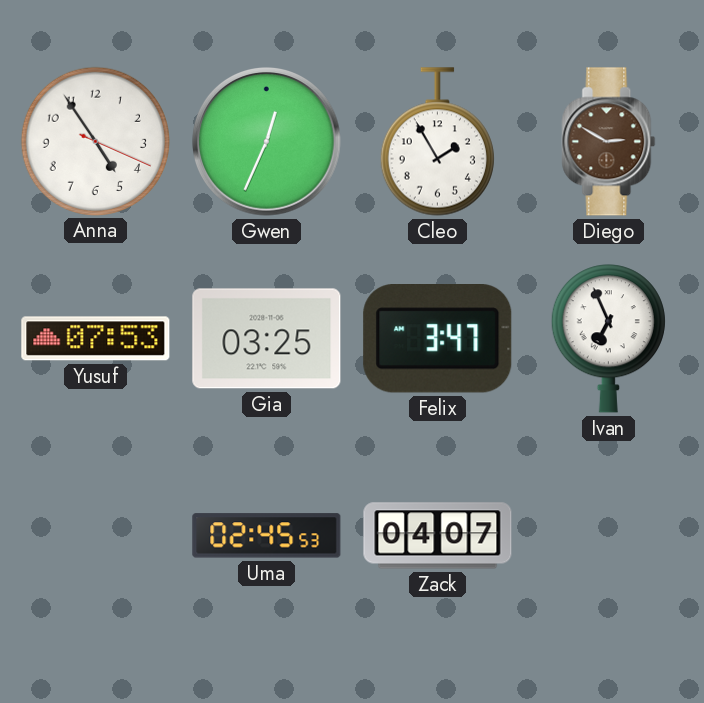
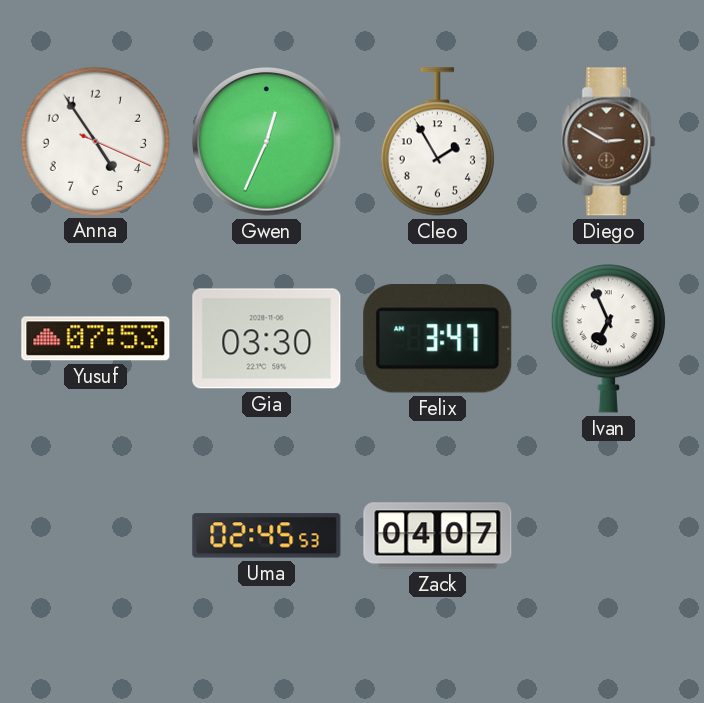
Gia: 03:25 -> 03:30
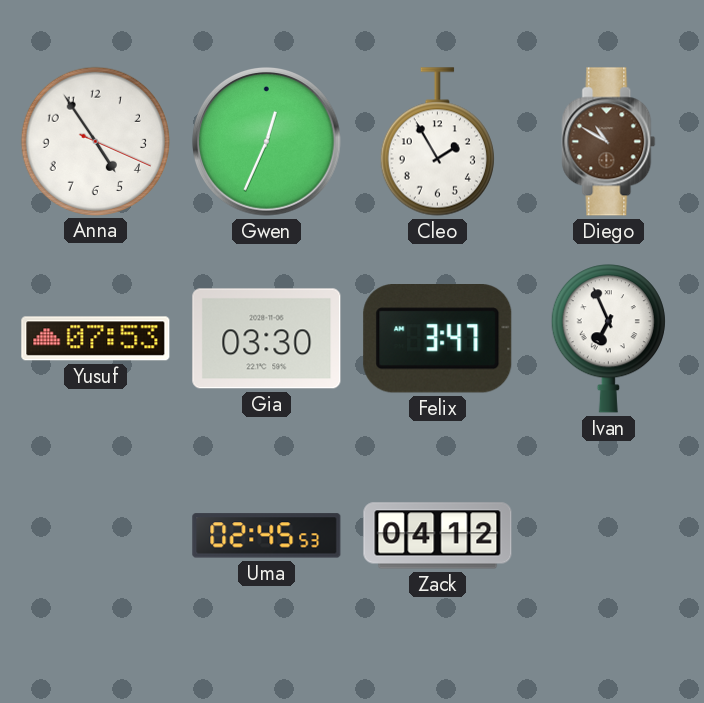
Diego: 2:50 -> 10:50
Zack: 04:07 -> 04:12
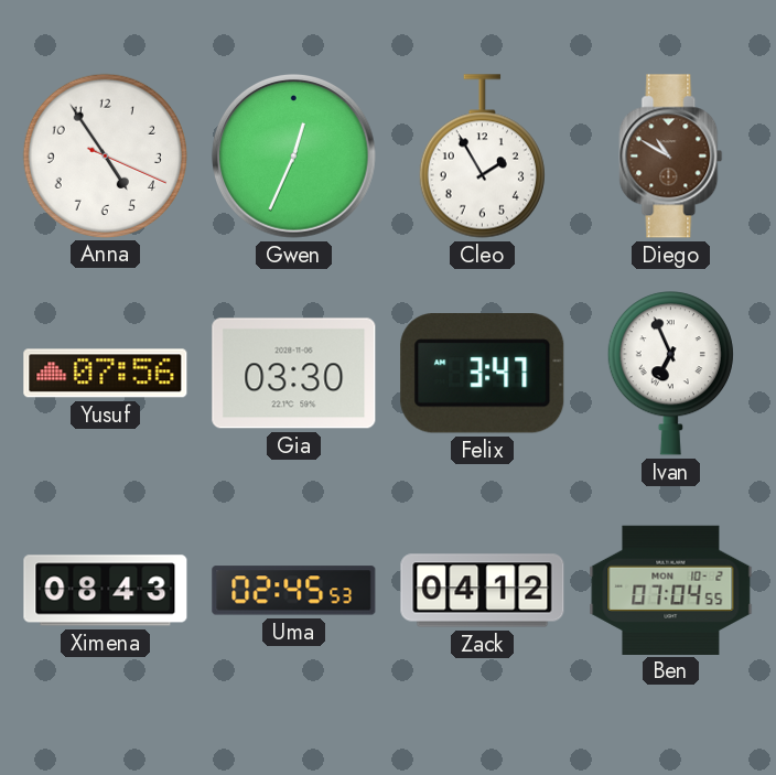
Yusuf: 07:53 -> 07:56
Ximena: none -> 08:43
Ben: none -> 07:04
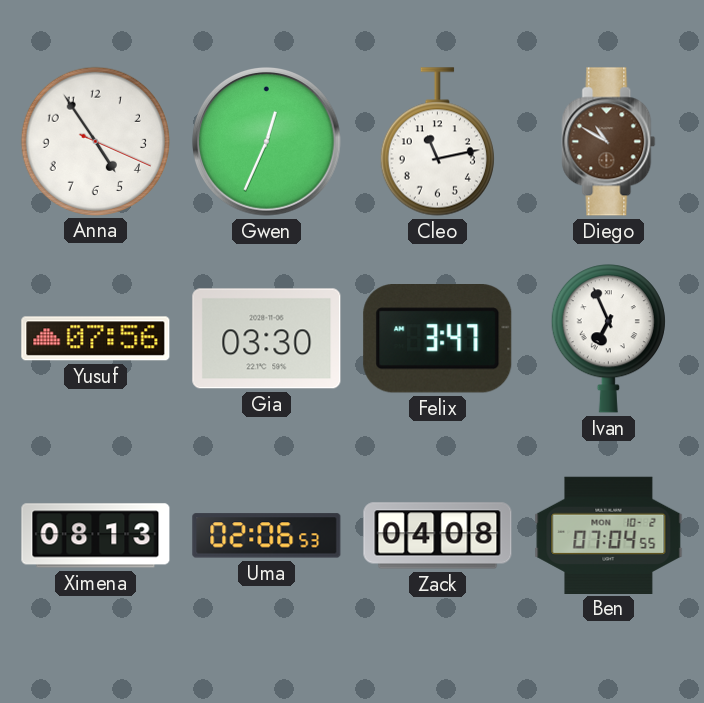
Cleo: 1:55 -> 11:13
Ximena: 08:43 -> 08:13
Uma: 02:45 -> 02:06
Zack: 04:12 -> 04:08
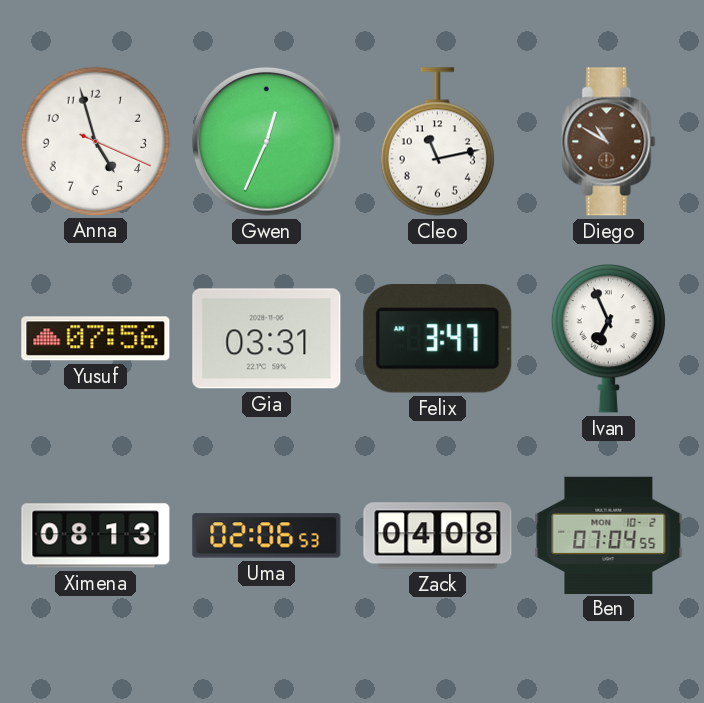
Anna: 4:54 -> 4:57
Gia: 03:30 -> 03:31
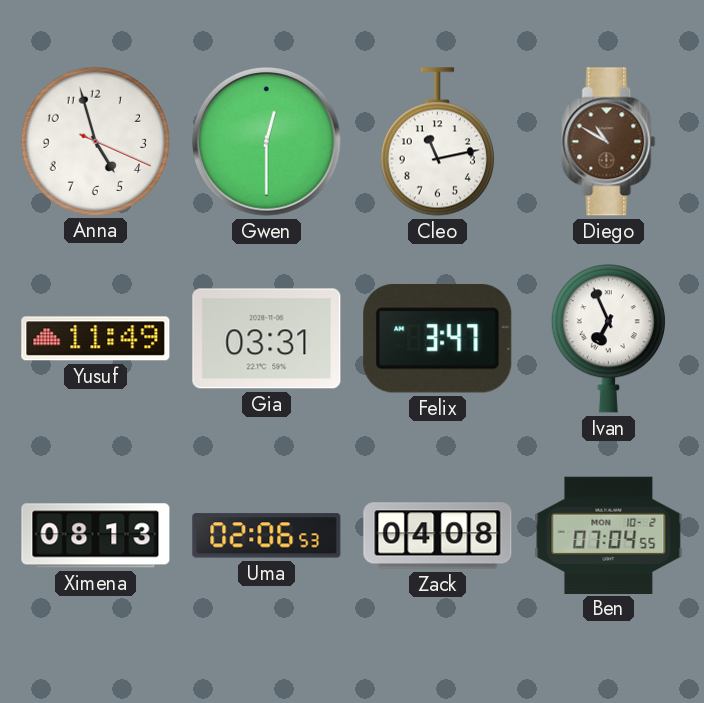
Gwen: 12:34 -> 12:30
Yusuf: 07:56 -> 11:49
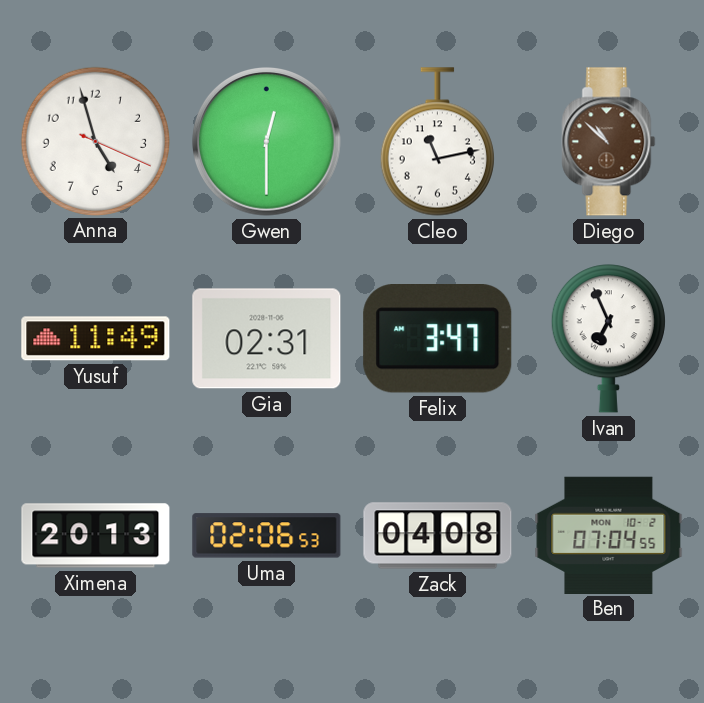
Diego: 10:50 -> 10:52
Gia: 03:31 -> 02:31
Ximena: 08:13 -> 20:13
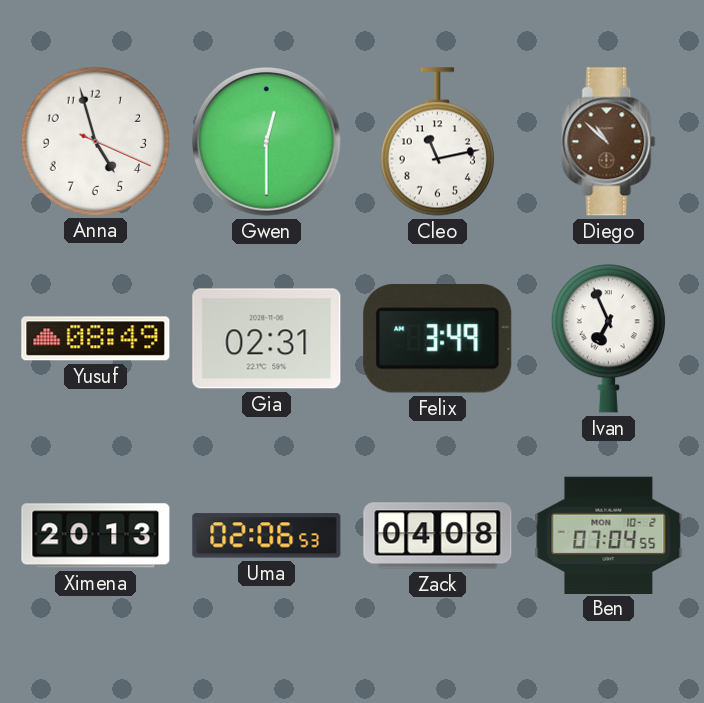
Yusuf: 11:49 -> 08:49
Felix: 3:47 -> 3:49
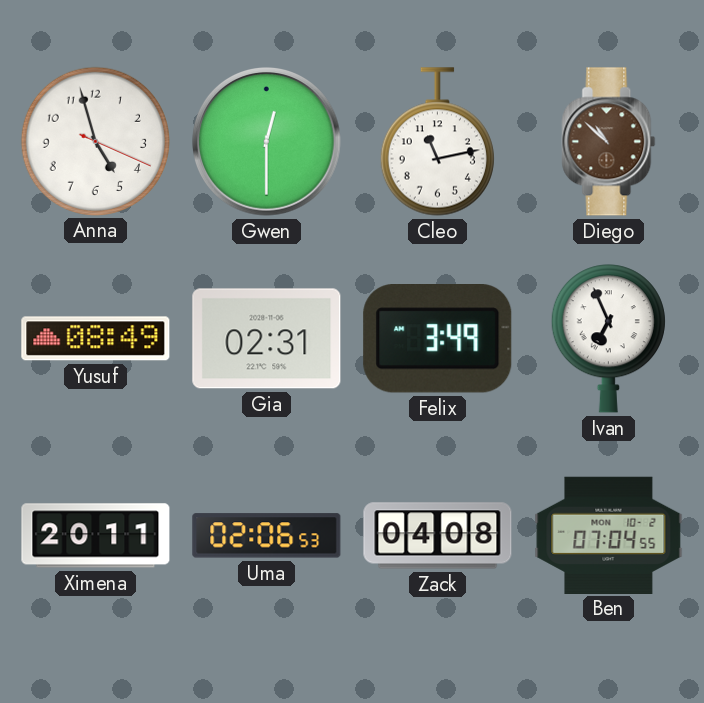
Ximena: 20:13 -> 20:11
